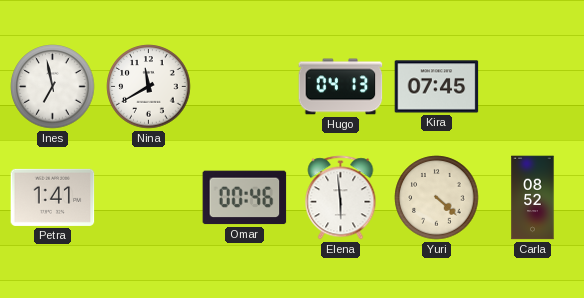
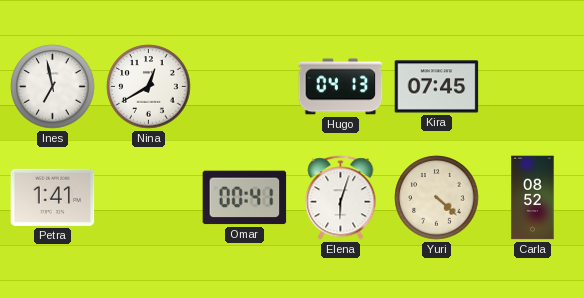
Nina: 11:40 -> 12:40
Omar: 00:46 -> 00:41
Elena: 5:59 -> 6:03
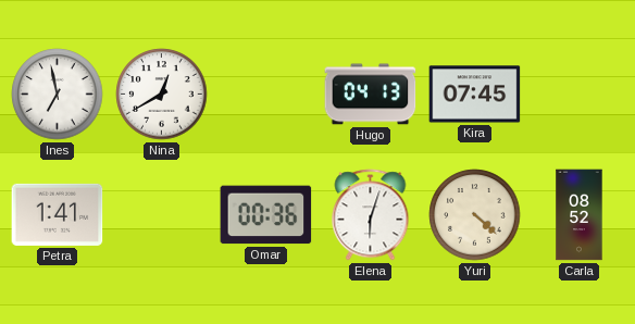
Omar: 00:41 -> 00:36
